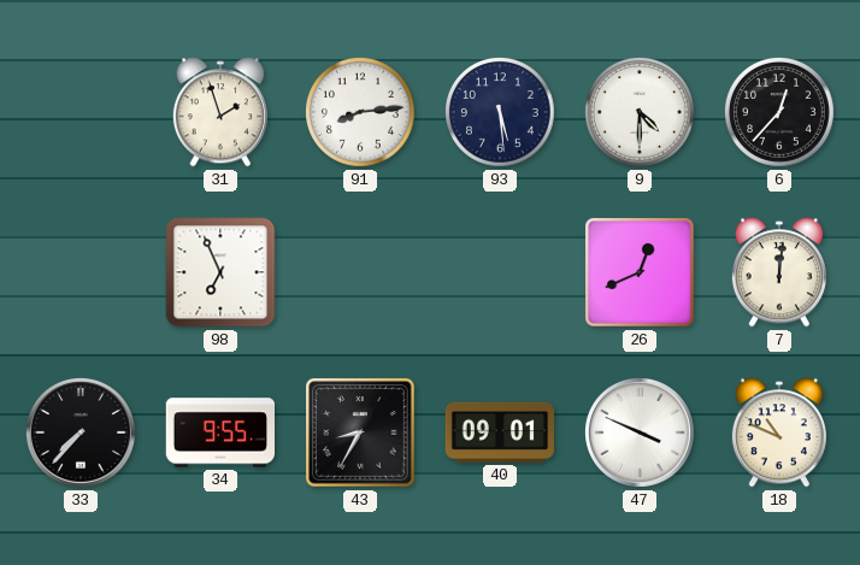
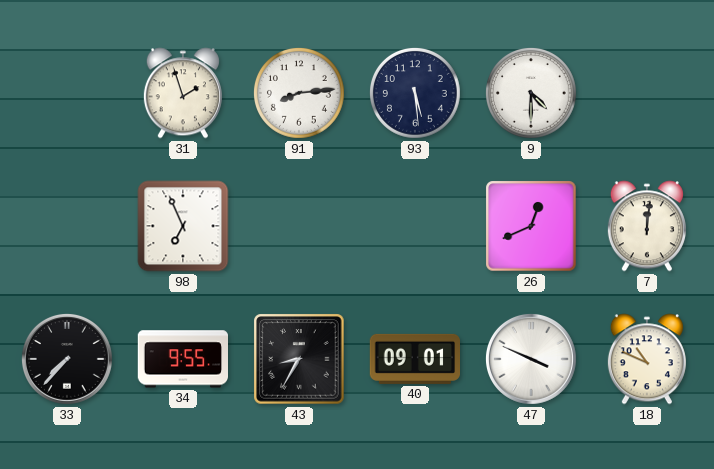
6: 12:37 -> none
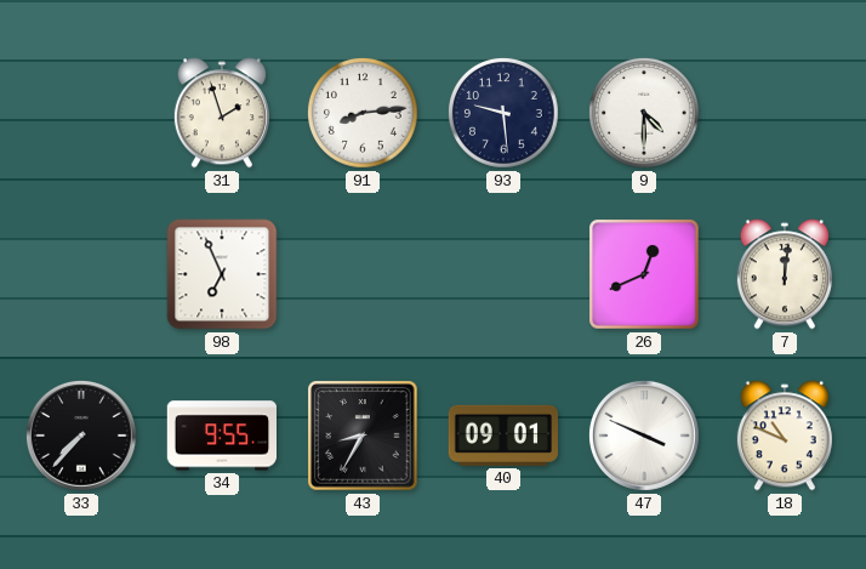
93: 5:29 -> 9:29
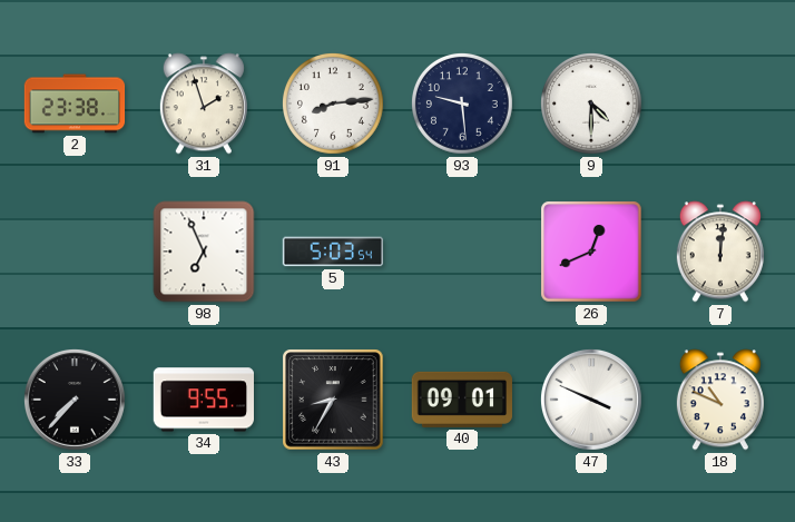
2: none -> 23:38
5: none -> 5:03
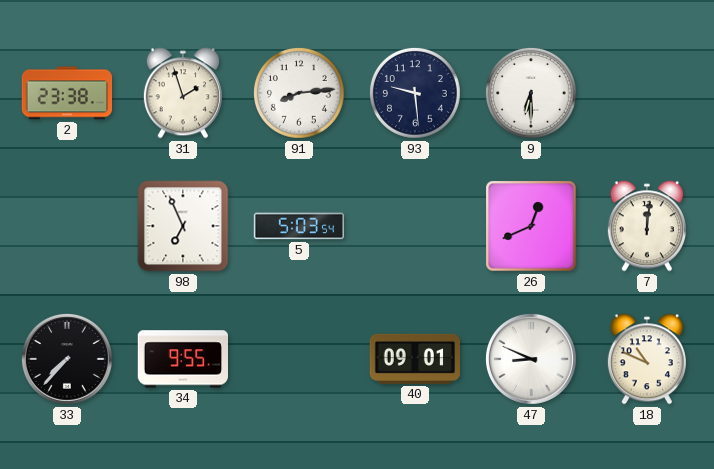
9: 4:30 -> 6:30
43: 8:35 -> none
47: 3:49 -> 8:49
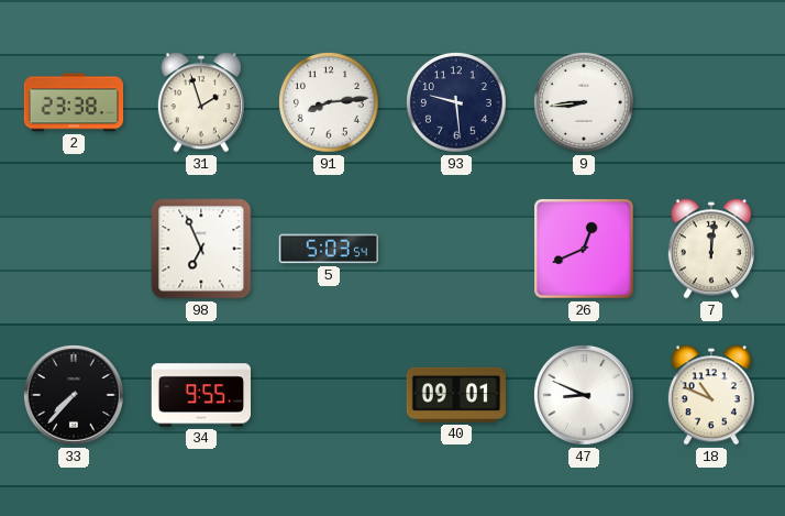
9: 6:30 -> 8:44
